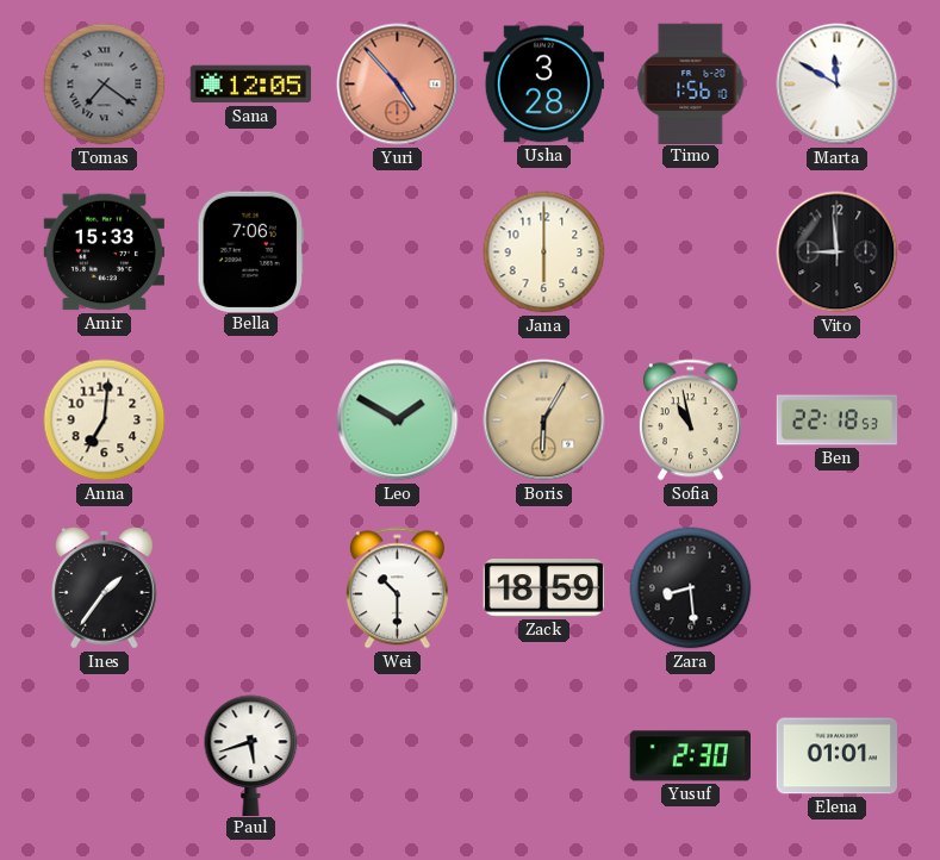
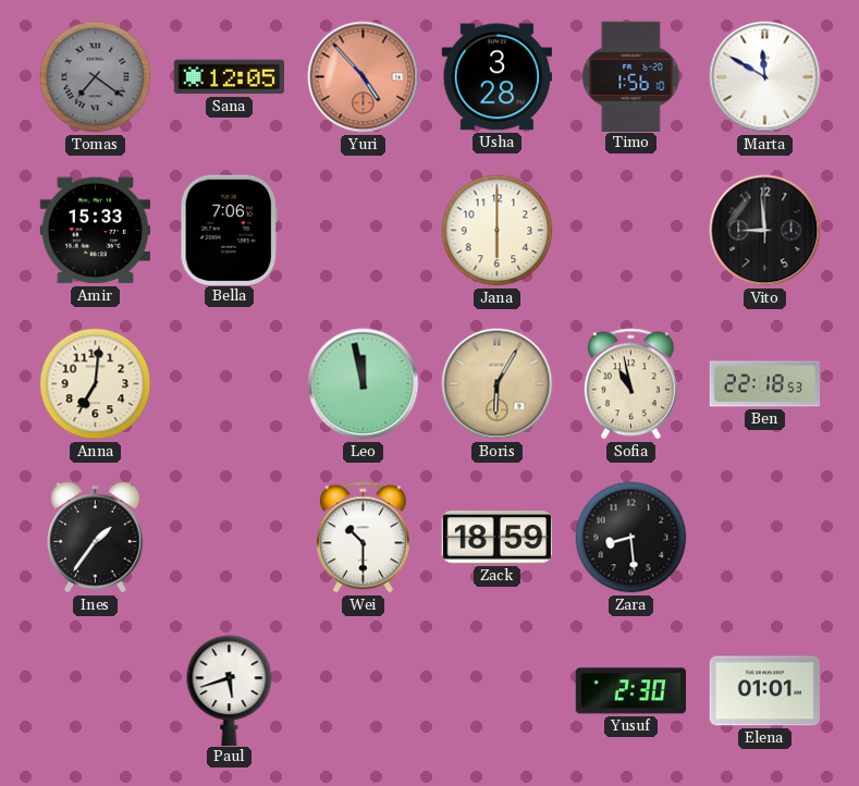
Leo: 1:50 -> 11:58
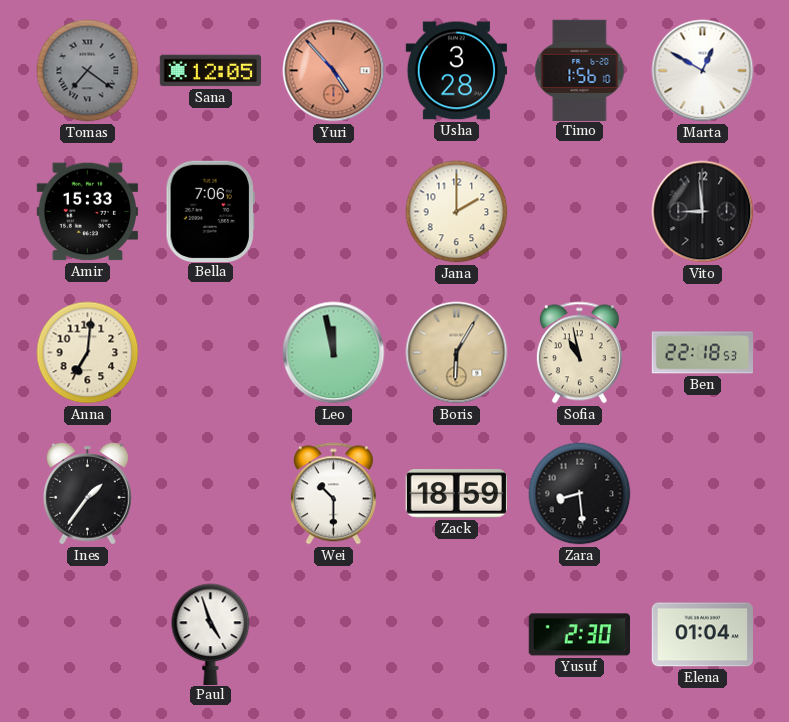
Marta: 11:50 -> 12:50
Jana: 6:00 -> 2:00
Paul: 5:42 -> 4:57
Elena: 01:01 -> 01:04
